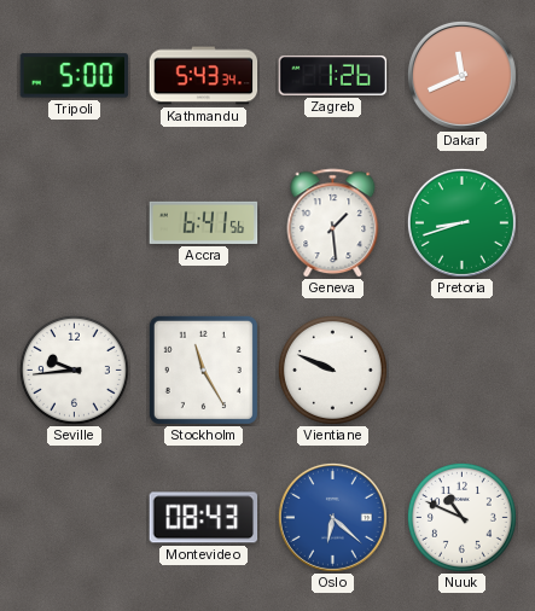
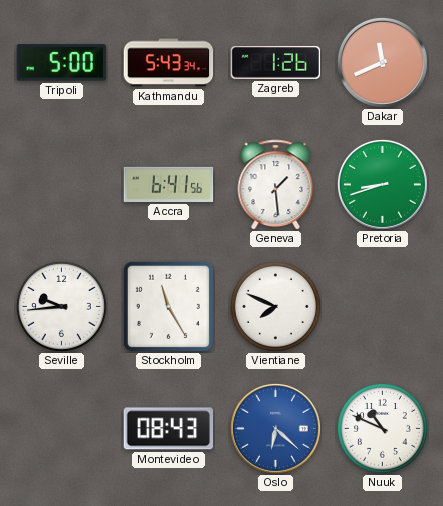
Vientiane: 9:49 -> 7:49
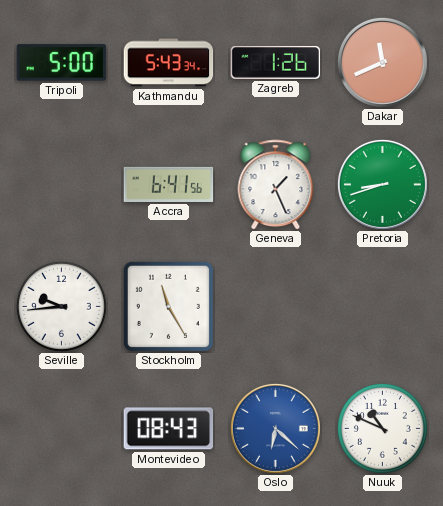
Geneva: 1:29 -> 1:26
Vientiane: 7:49 -> none
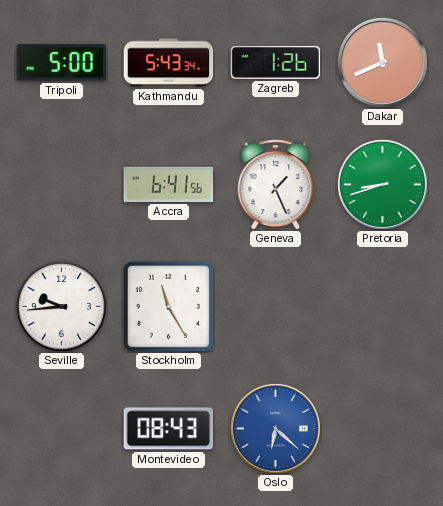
Nuuk: 10:49 -> none
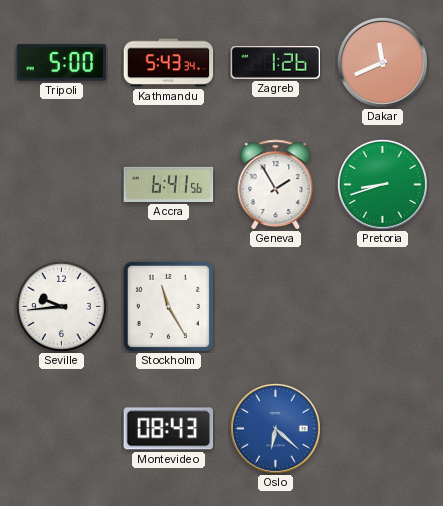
Geneva: 1:26 -> 1:55
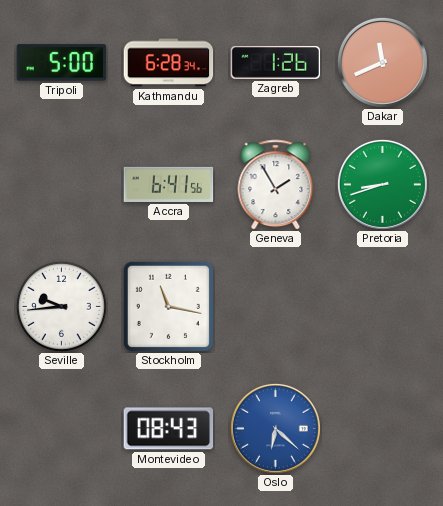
Kathmandu: 5:43 -> 6:28
Stockholm: 11:25 -> 11:17
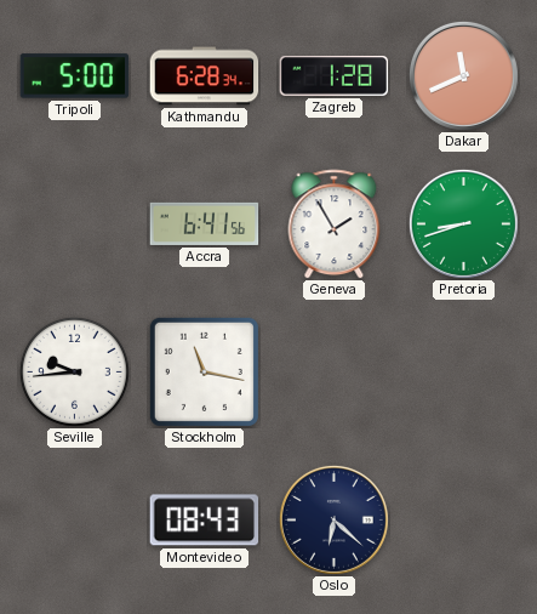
Zagreb: 1:26 -> 1:28
Oslo dial: blue -> navy
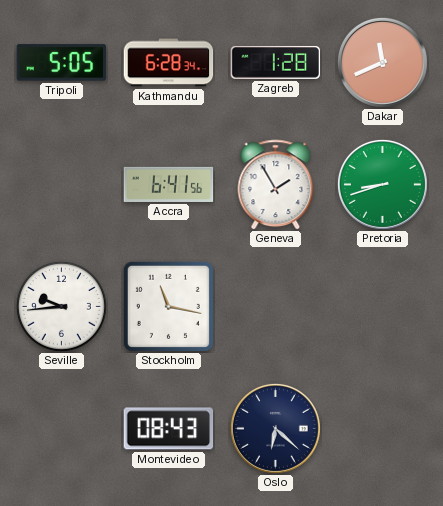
Tripoli: 5:00 -> 5:05
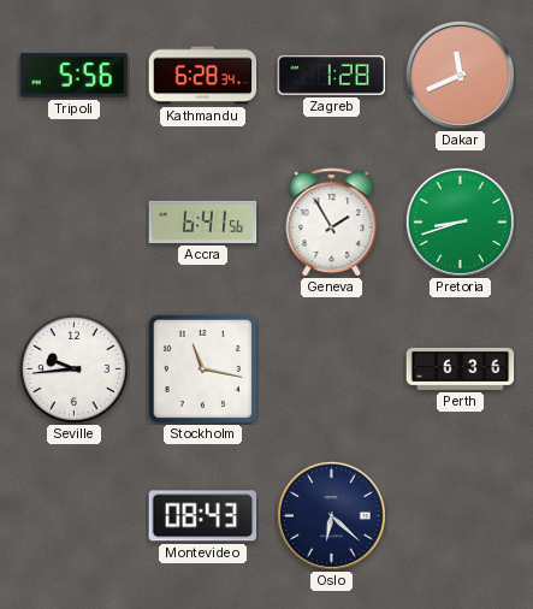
Tripoli: 5:05 -> 5:56
Perth: none -> 6:36
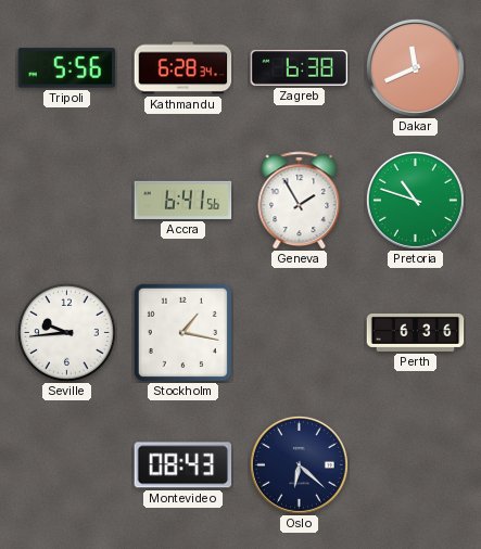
Zagreb: 1:28 -> 6:38
Pretoria: 8:42 -> 10:48
Stockholm: 11:17 -> 1:17
